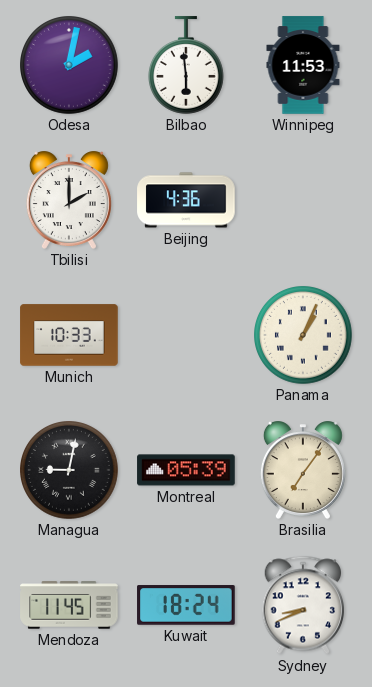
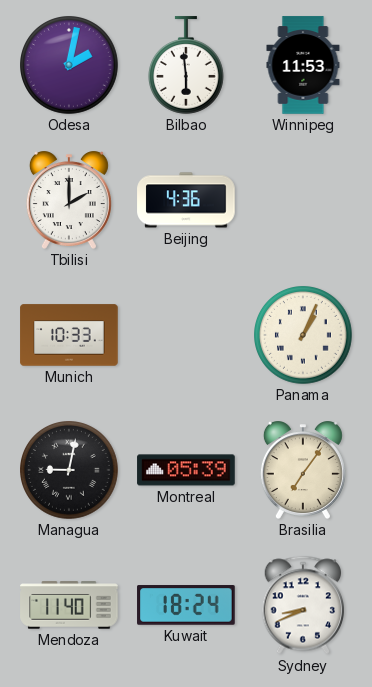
Mendoza: 11:45 -> 11:40
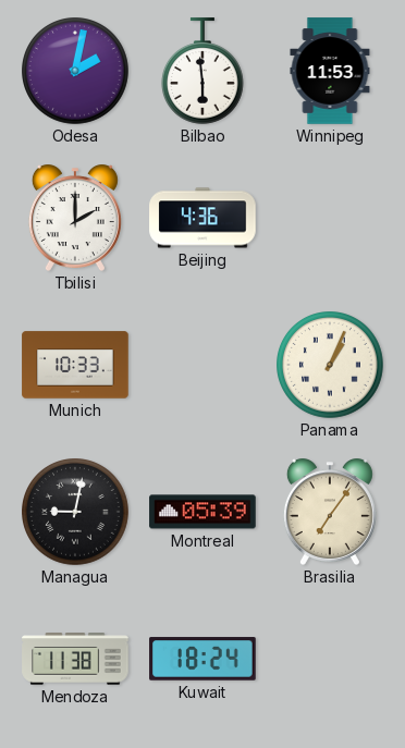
Mendoza: 11:40 -> 11:38
Sydney: 8:41 -> none
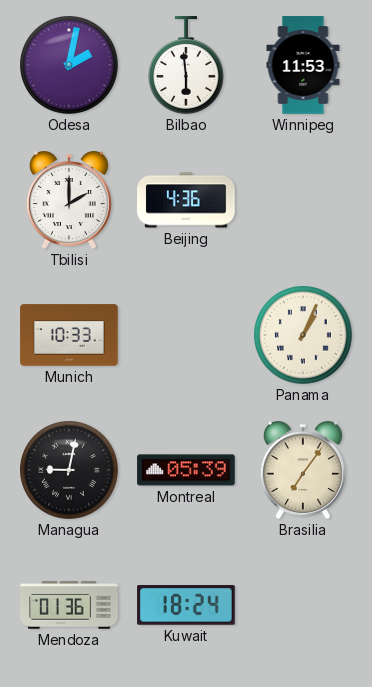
Mendoza: 11:38 -> 01:36
